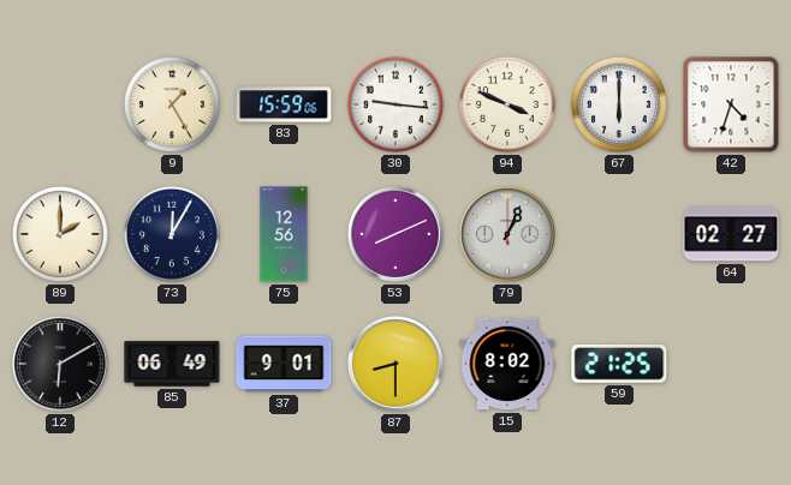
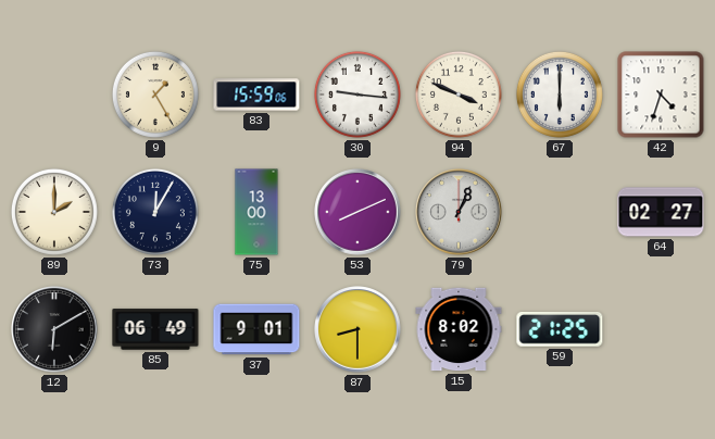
75: 12:56 -> 13:00
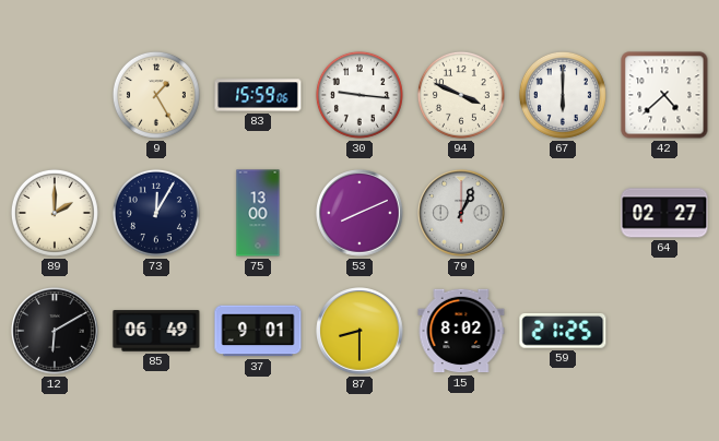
42: 4:33 -> 4:38
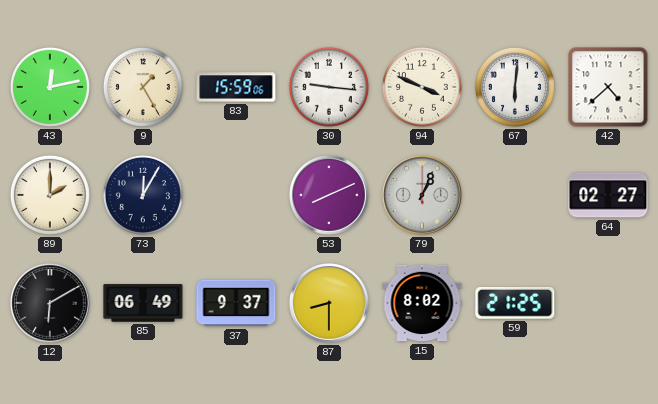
43: none -> 12:13
67: 6:00 -> 6:01
75: 13:00 -> none
37: 9:01 -> 9:37
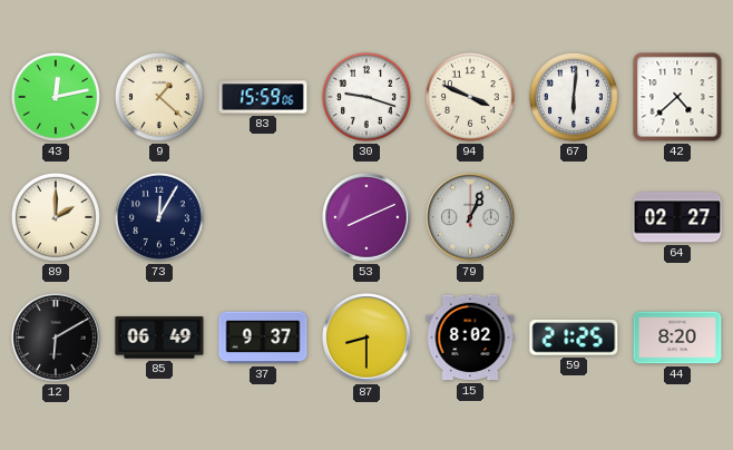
9: 1:25 -> 1:22
30: 9:16 -> 9:18
44: none -> 8:20
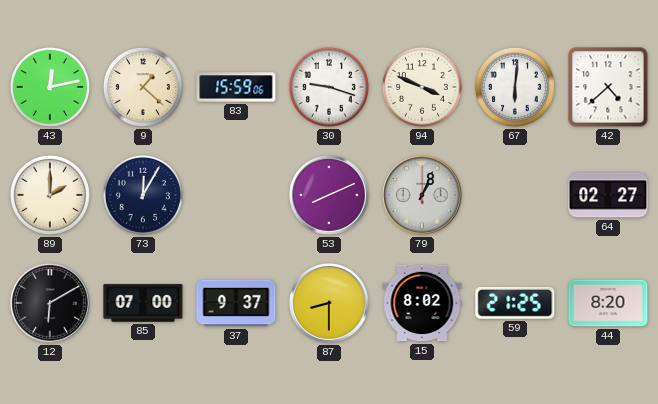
85: 06:49 -> 07:00
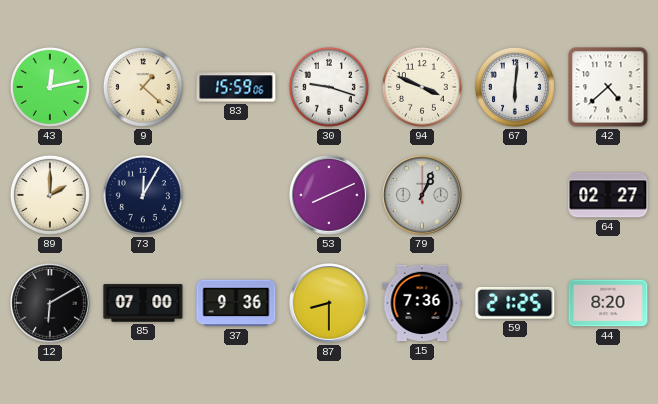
37: 9:37 -> 9:36
15: 8:02 -> 7:36
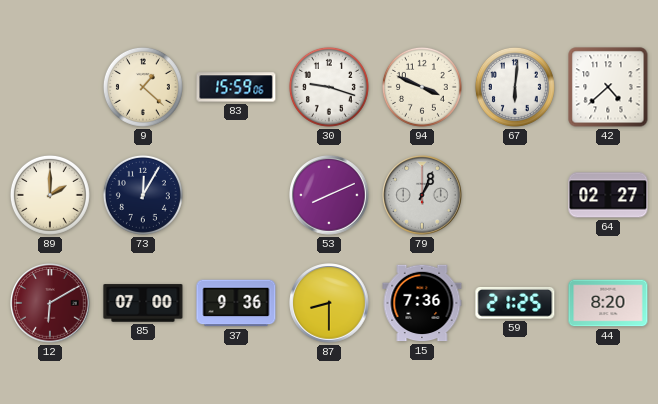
43: 12:13 -> none
12 dial: black -> burgundy
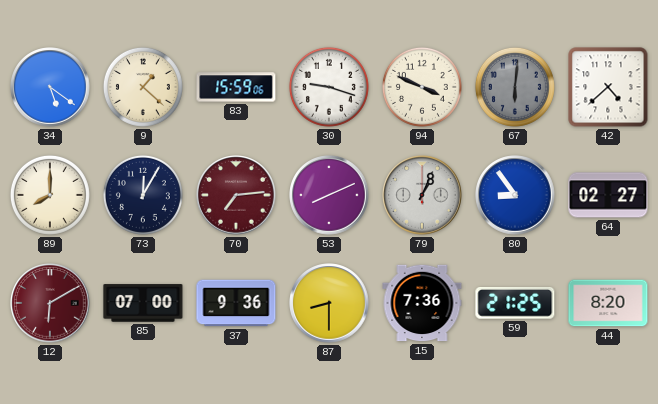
34: none -> 5:21
67 dial: white -> grey
89: 2:00 -> 8:00
70: none -> 7:14
80: none -> 8:54
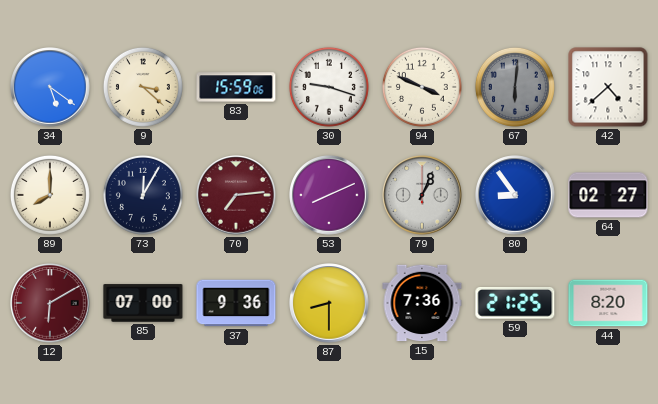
9: 1:22 -> 3:22
